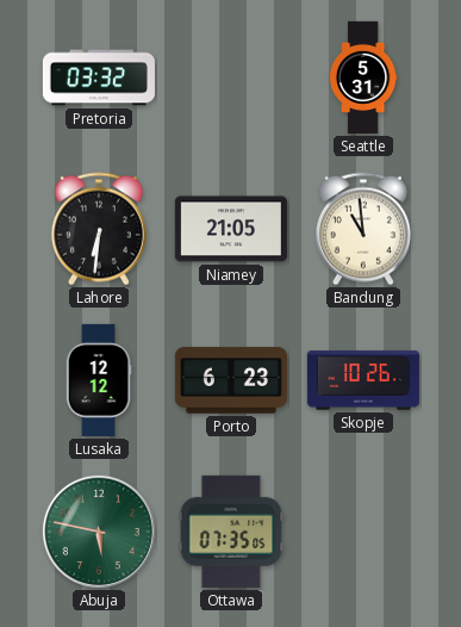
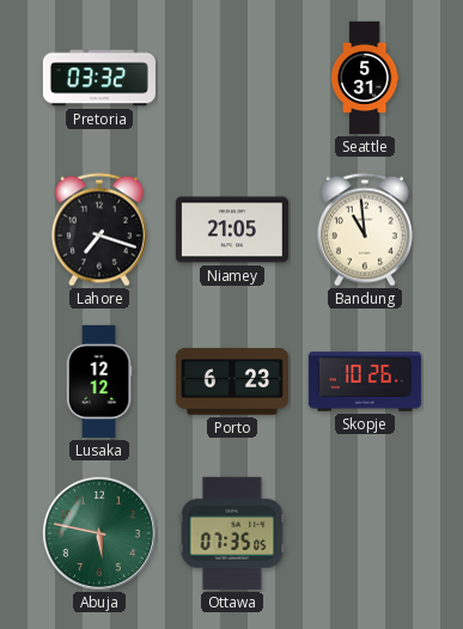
Lahore: 6:31 -> 7:18
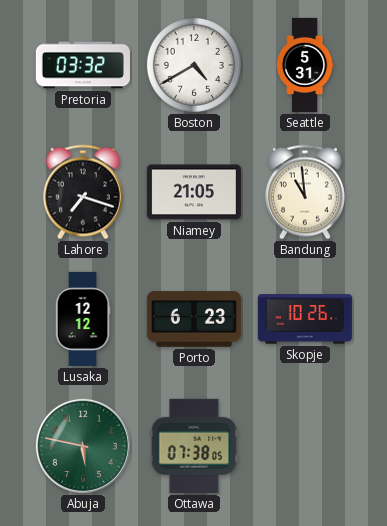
Boston: none -> 4:40
Ottawa: 07:35 -> 07:38
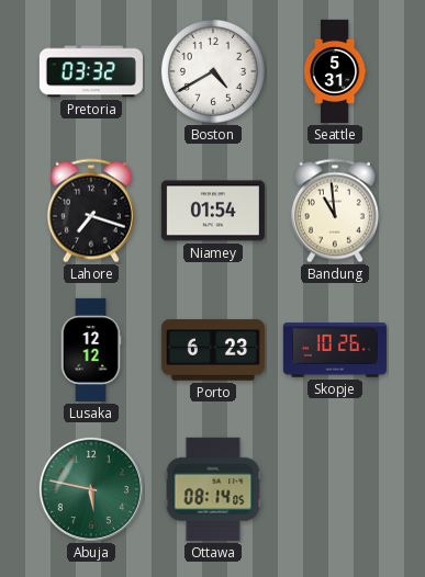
Niamey: 21:05 -> 01:54
Ottawa: 07:38 -> 08:14
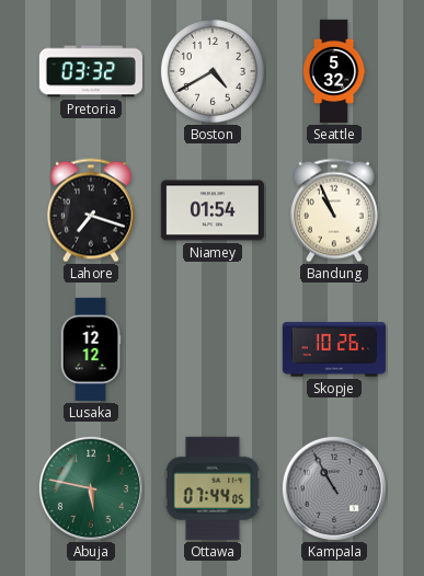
Seattle: 5:31 -> 5:32
Bandung: 10:59 -> 10:56
Porto: 6:23 -> none
Ottawa: 08:14 -> 07:44
Kampala: none -> 10:55
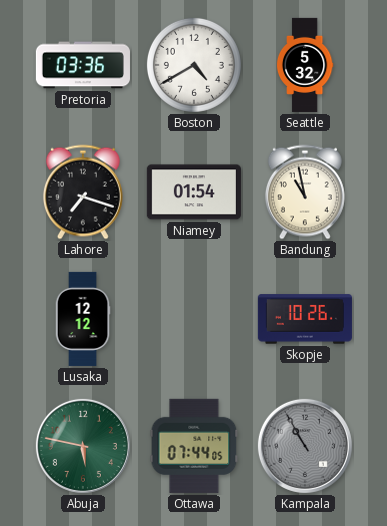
Pretoria: 03:32 -> 03:36
Bandung: 10:56 -> 10:58
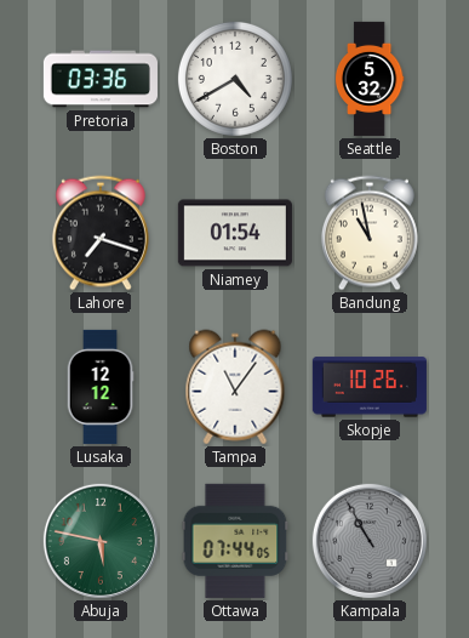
Tampa: none -> 11:06
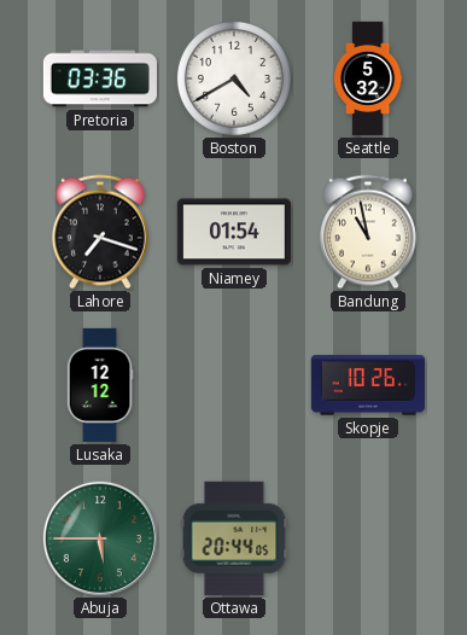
Tampa: 11:06 -> none
Abuja: 5:47 -> 5:45
Ottawa: 07:44 -> 20:44
Kampala: 10:55 -> none
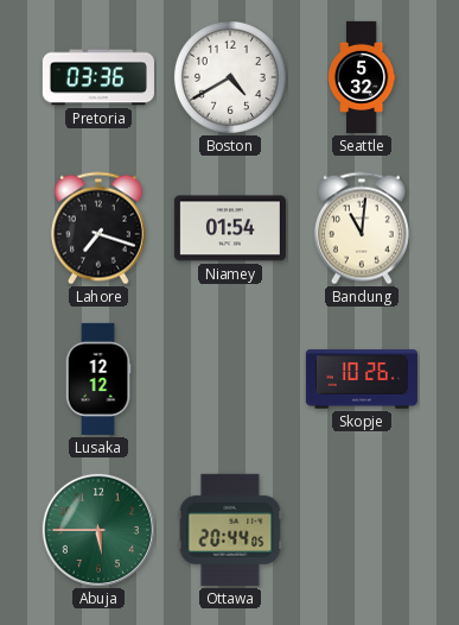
Bandung: 10:58 -> 11:01
